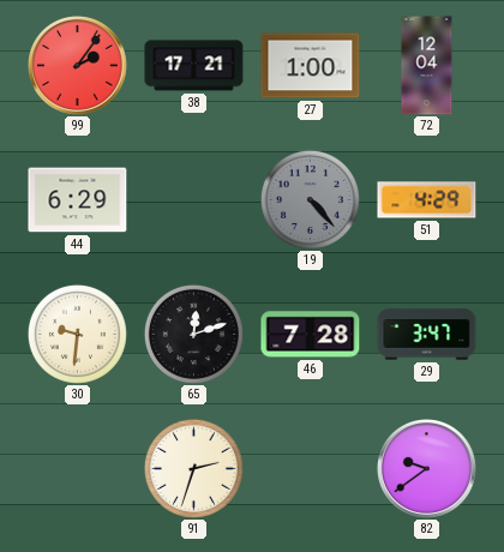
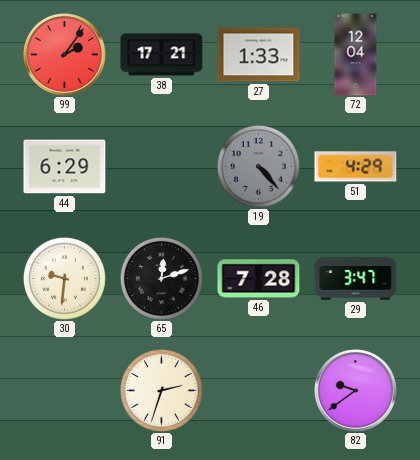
27: 1:00 -> 1:33
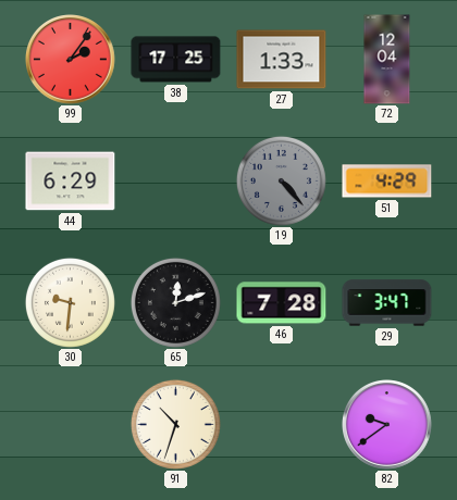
38: 17:21 -> 17:25
91: 2:33 -> 10:33
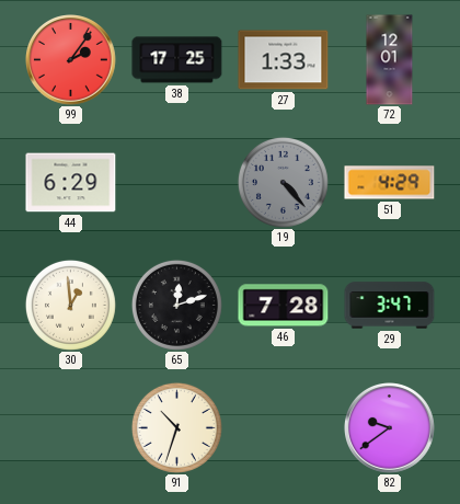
72: 12:04 -> 12:01
30: 9:31 -> 12:59
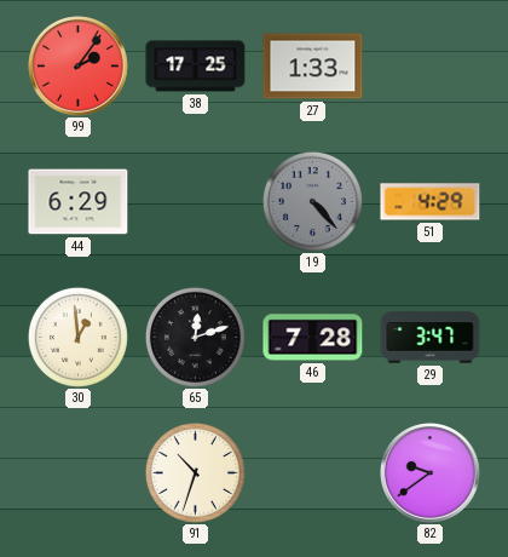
72: 12:01 -> none
